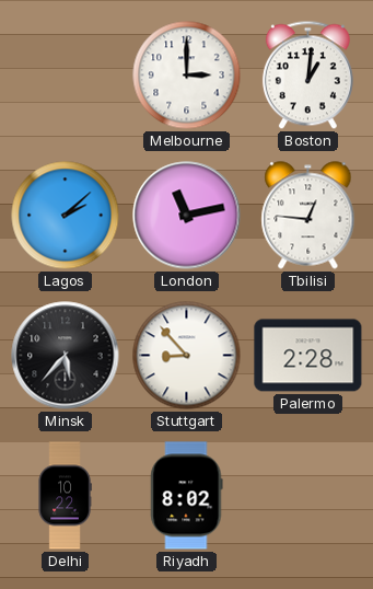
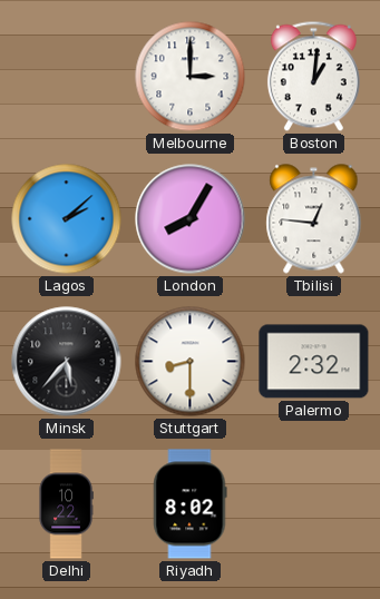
London: 11:13 -> 8:05
Stuttgart: 8:53 -> 8:30
Palermo: 2:28 -> 2:32
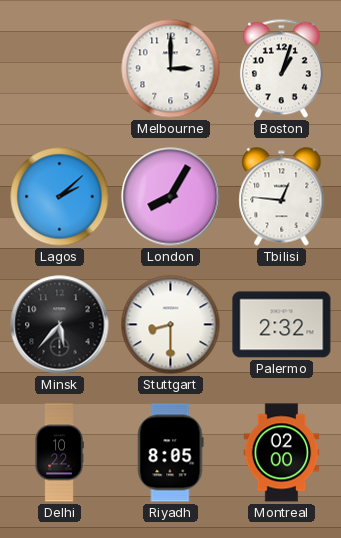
Boston: 1:01 -> 1:03
Riyadh: 8:02 -> 8:05
Montreal: none -> 02:00
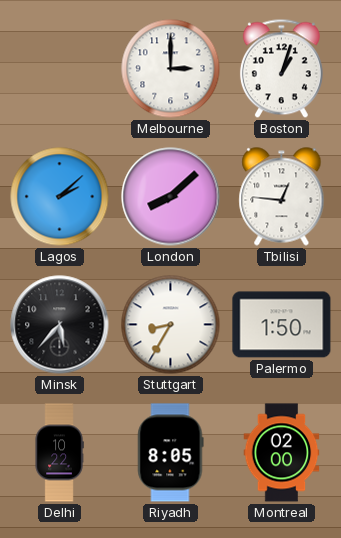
London: 8:05 -> 8:08
Stuttgart: 8:30 -> 8:35
Palermo: 2:32 -> 1:50
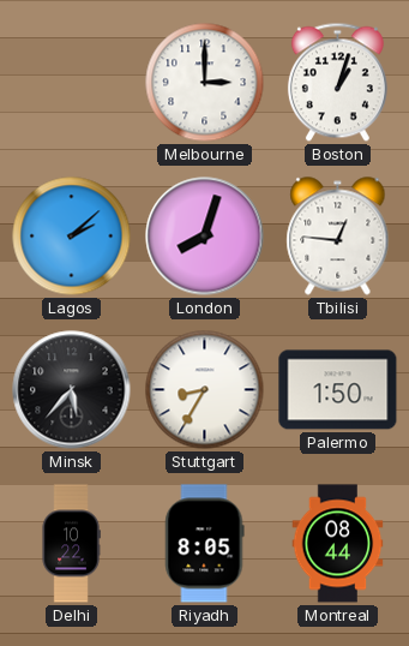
London: 8:08 -> 8:03
Montreal: 02:00 -> 08:44
